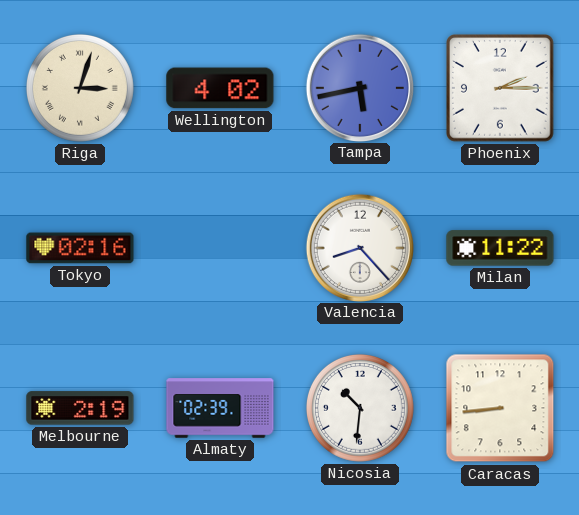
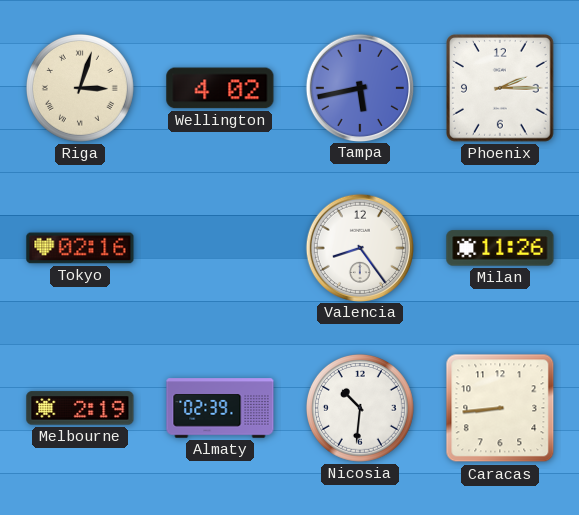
Valencia: 8:23 -> 8:24
Milan: 11:22 -> 11:26
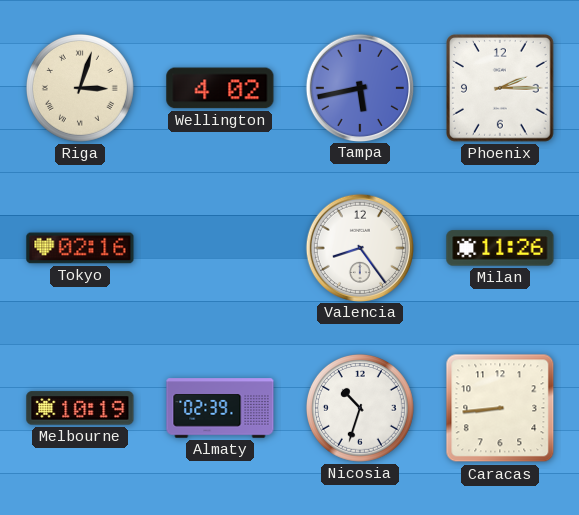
Melbourne: 2:19 -> 10:19
Nicosia: 10:31 -> 10:33
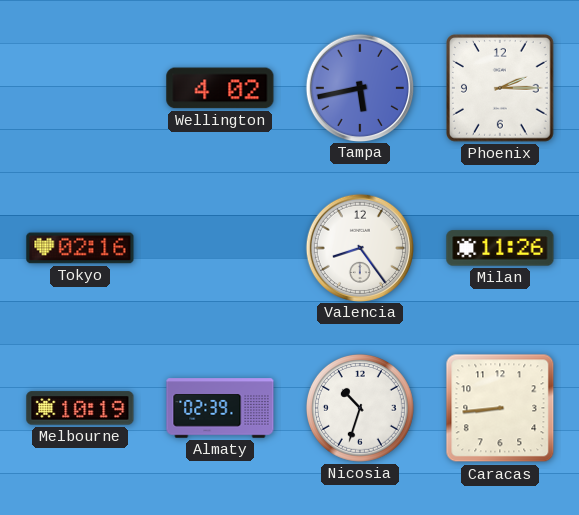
Riga: 3:03 -> none
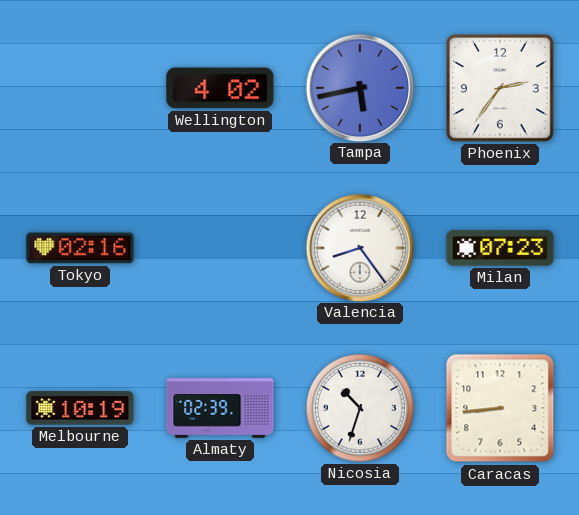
Phoenix: 2:15 -> 2:36
Milan: 11:26 -> 07:23
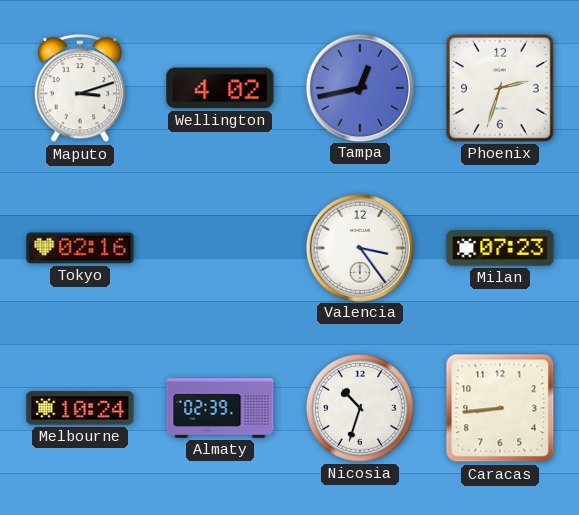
Maputo: none -> 3:12
Tampa: 5:43 -> 12:43
Phoenix: 2:36 -> 2:33
Valencia: 8:24 -> 3:24
Melbourne: 10:19 -> 10:24
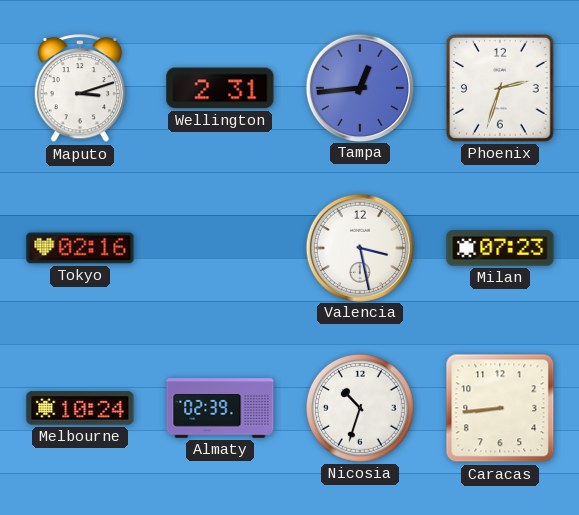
Wellington: 4:02 -> 2:31
Tampa: 12:43 -> 12:44
Valencia: 3:24 -> 3:28
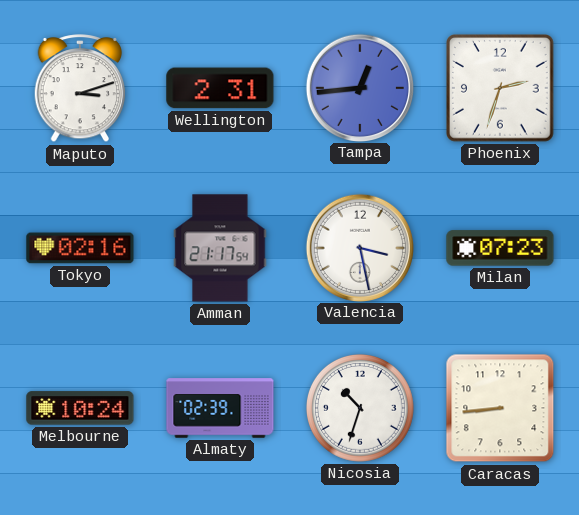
Amman: none -> 21:17
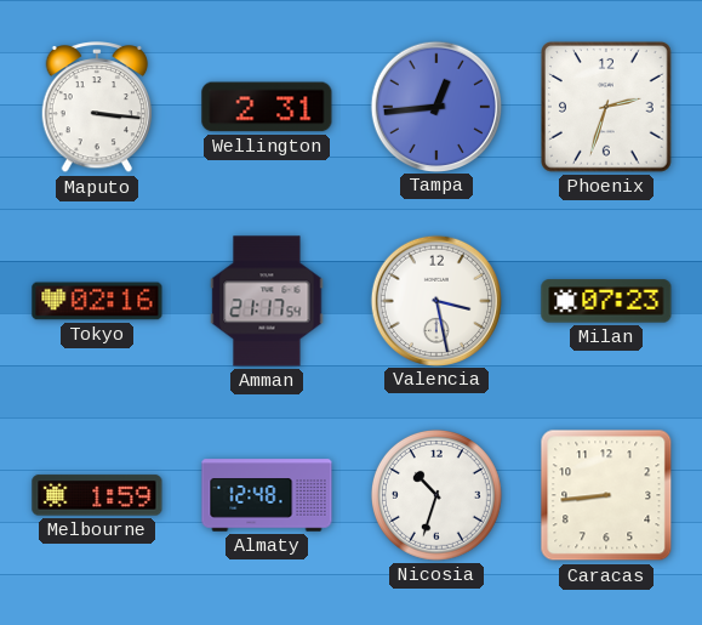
Maputo: 3:12 -> 3:16
Melbourne: 10:24 -> 1:59
Almaty: 02:39 -> 12:48
